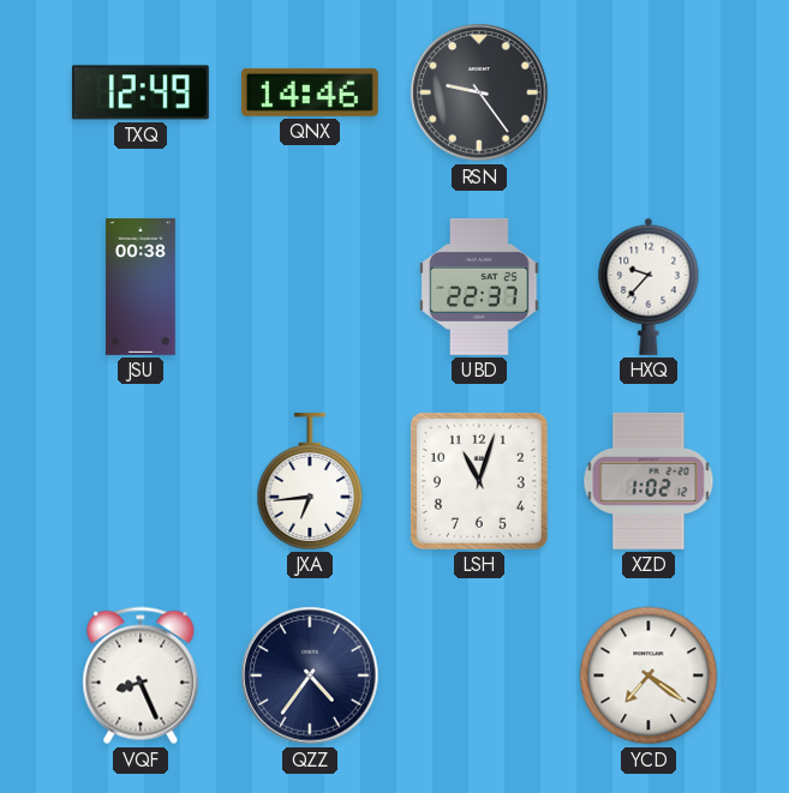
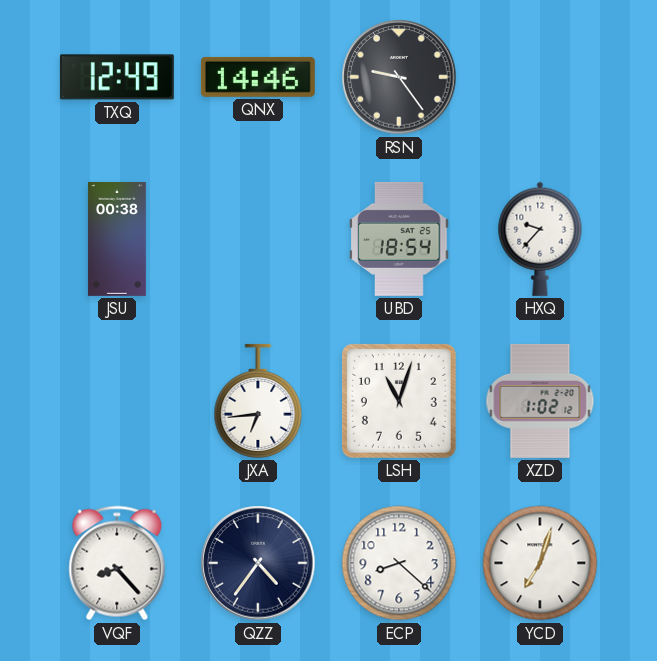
UBD: 22:37 -> 18:54
VQF: 8:26 -> 8:23
ECP: none -> 8:22
YCD: 7:21 -> 7:03
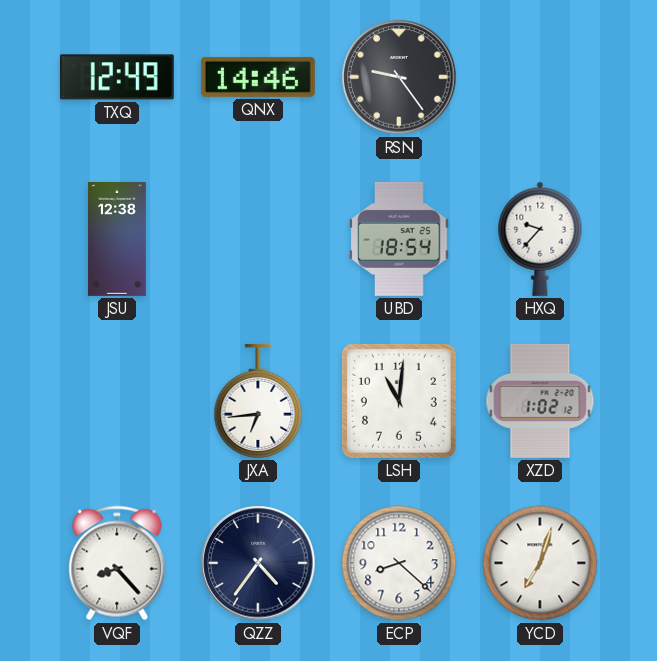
JSU: 00:38 -> 12:38
LSH: 11:03 -> 11:01
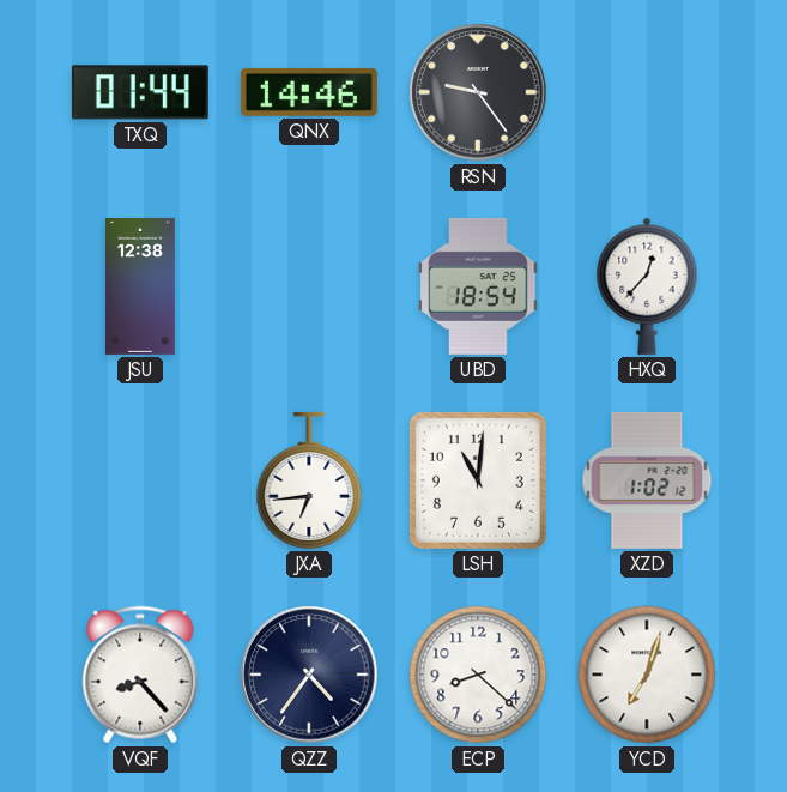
TXQ: 12:49 -> 01:44
HXQ: 9:37 -> 12:37
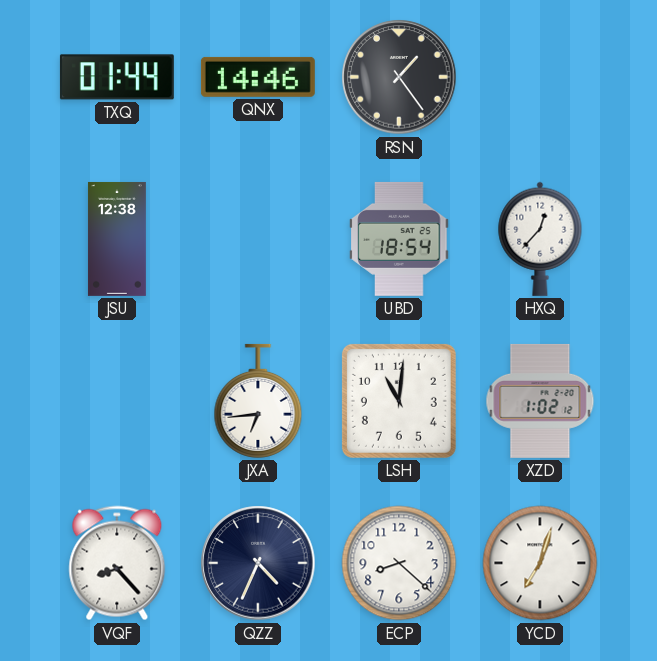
RSN: 9:24 -> 1:24
QZZ: 4:36 -> 4:34
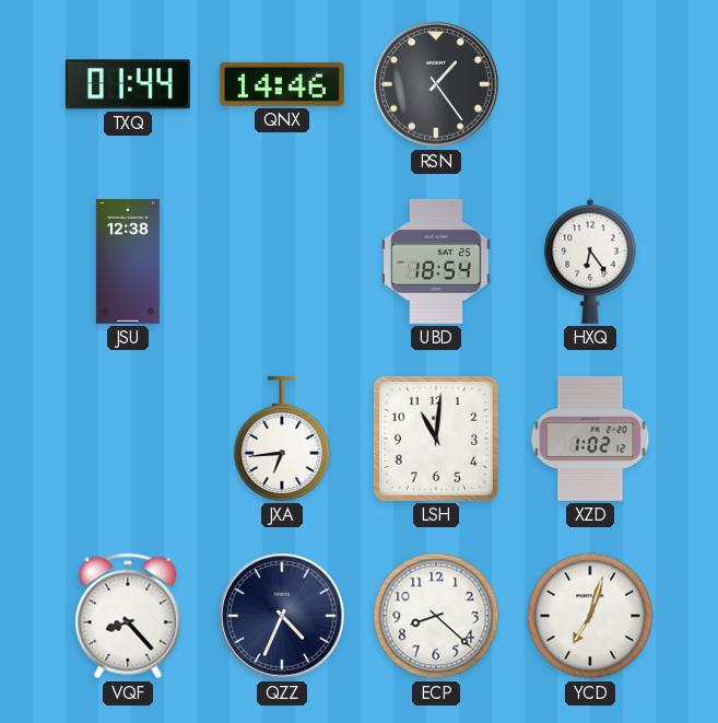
HXQ: 12:37 -> 6:24
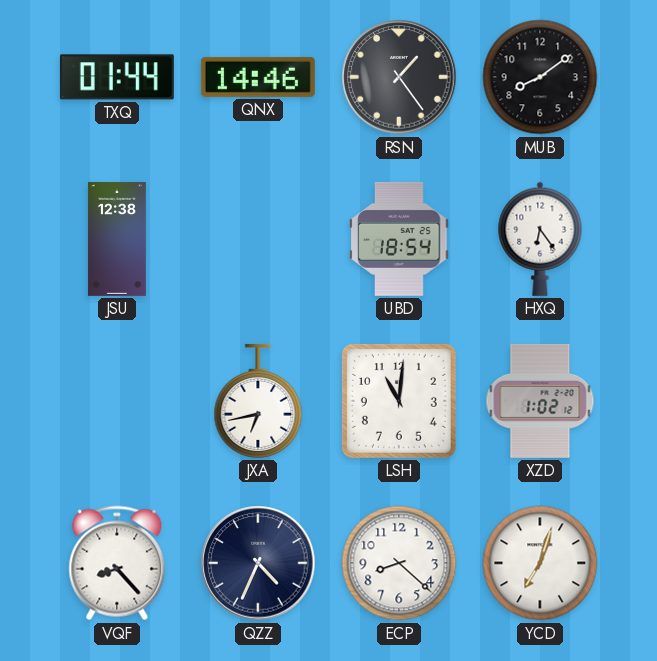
MUB: none -> 8:09
JXA: 6:44 -> 6:43
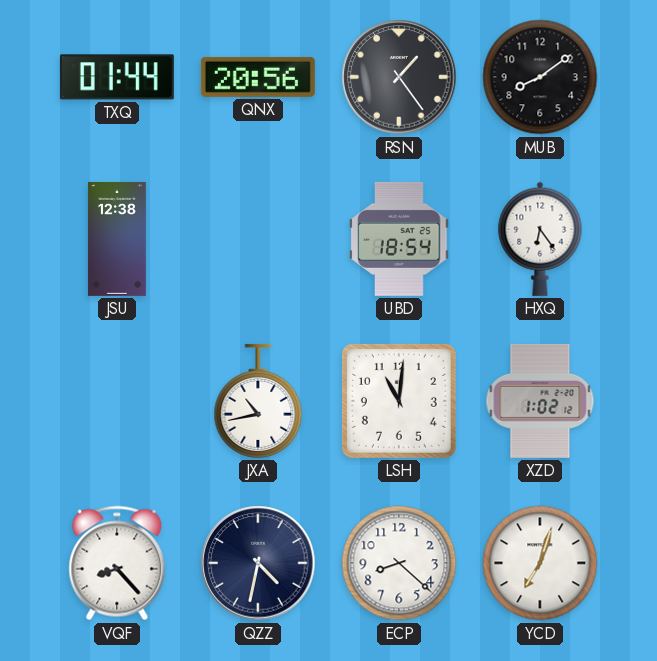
QNX: 14:46 -> 20:56
JXA: 6:43 -> 10:43
QZZ: 4:34 -> 4:32
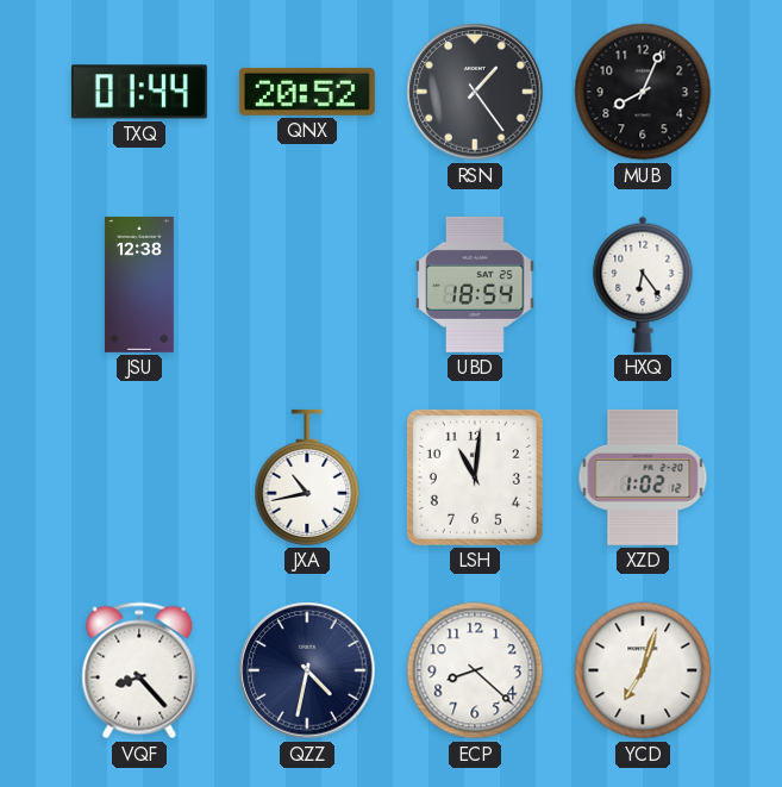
QNX: 20:56 -> 20:52
MUB: 8:09 -> 8:04
